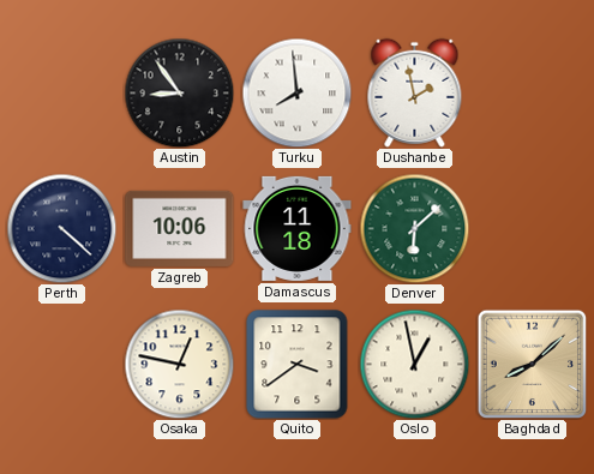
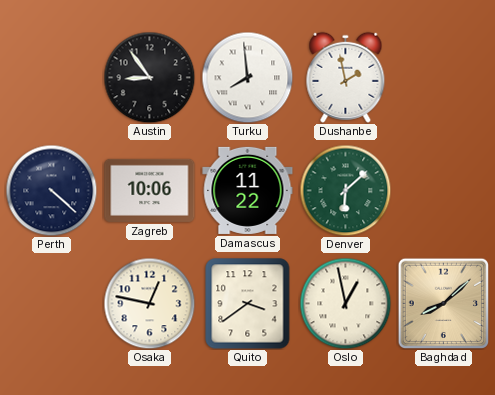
Damascus: 11:18 -> 11:22
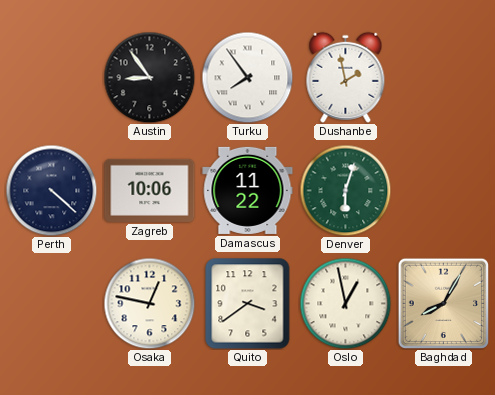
Turku: 7:59 -> 7:54
Denver: 6:08 -> 6:03
Baghdad: 8:08 -> 8:05
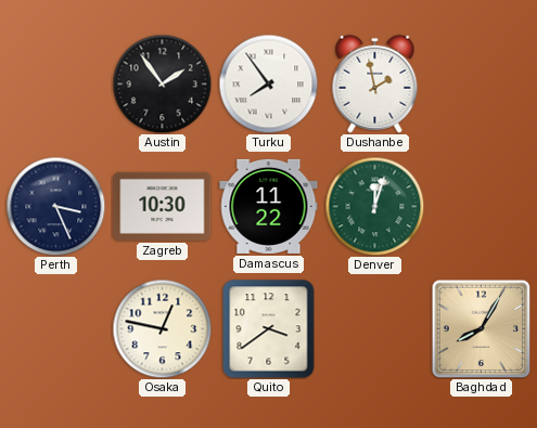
Austin: 8:54 -> 1:54
Perth: 4:22 -> 3:26
Zagreb: 10:06 -> 10:30
Denver: 6:03 -> 12:03
Oslo: 12:58 -> none
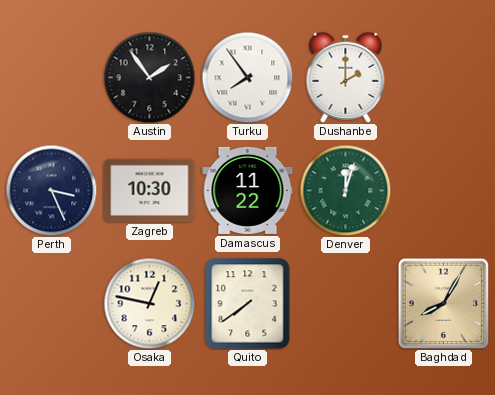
Dushanbe: 1:58 -> 2:00
Quito: 3:39 -> 7:39
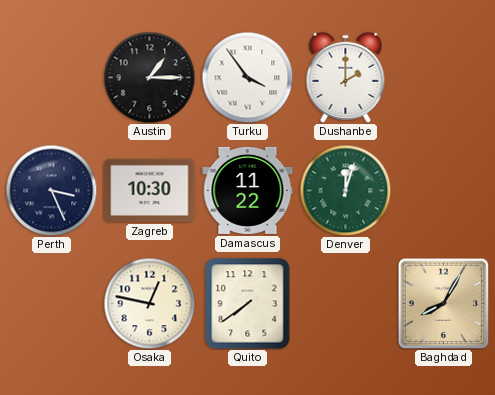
Austin: 1:54 -> 1:15
Turku: 7:54 -> 3:54
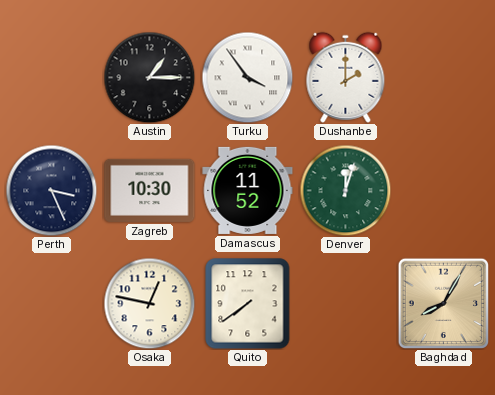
Damascus: 11:22 -> 11:52
